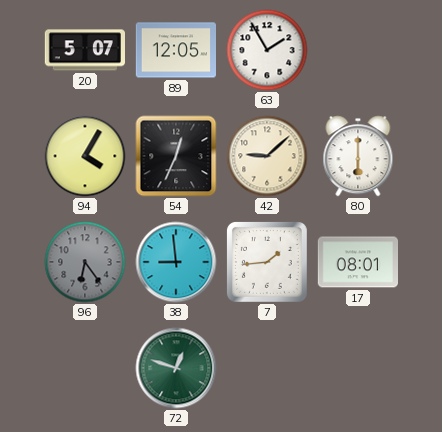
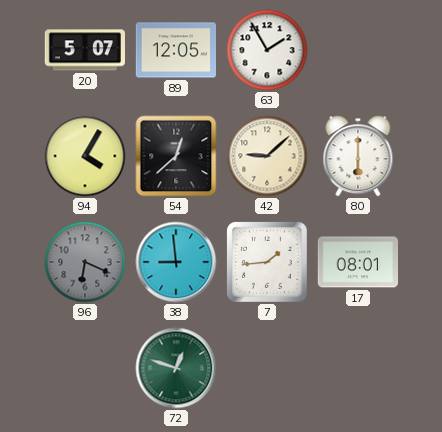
54: 12:34 -> 12:38
96: 6:24 -> 6:19
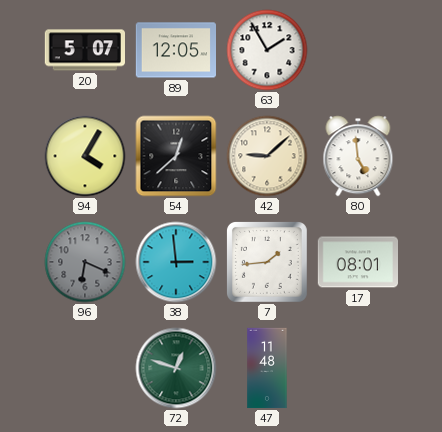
80: 6:00 -> 4:59
38: 8:59 -> 2:59
47: none -> 11:48
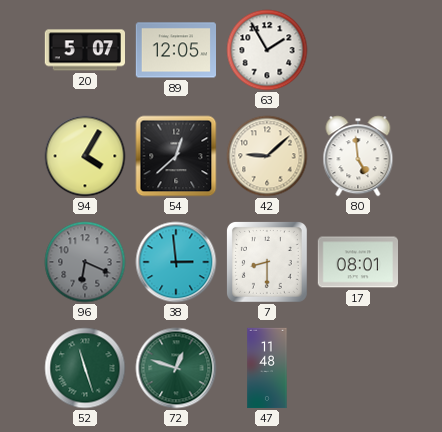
7: 1:44 -> 8:30
52: none -> 11:27
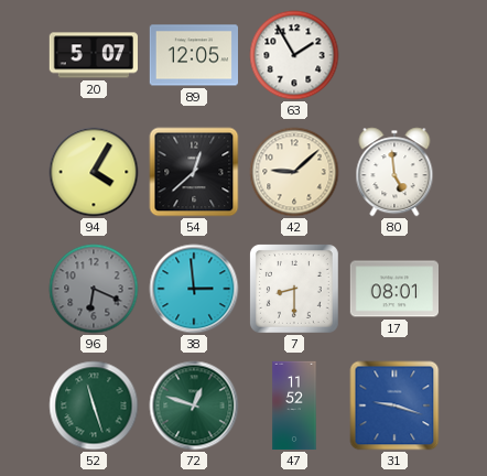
47: 11:48 -> 11:52
31: none -> 9:18
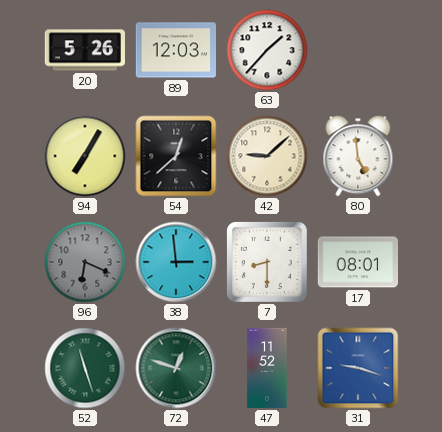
20: 5:07 -> 5:26
89: 12:05 -> 12:03
63: 1:55 -> 1:37
94: 4:05 -> 7:05
